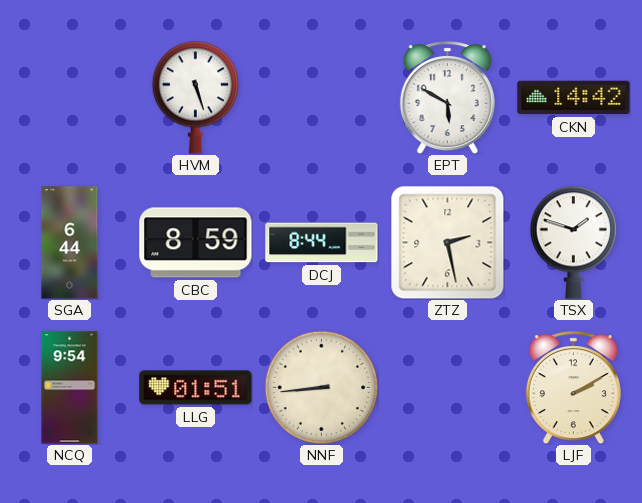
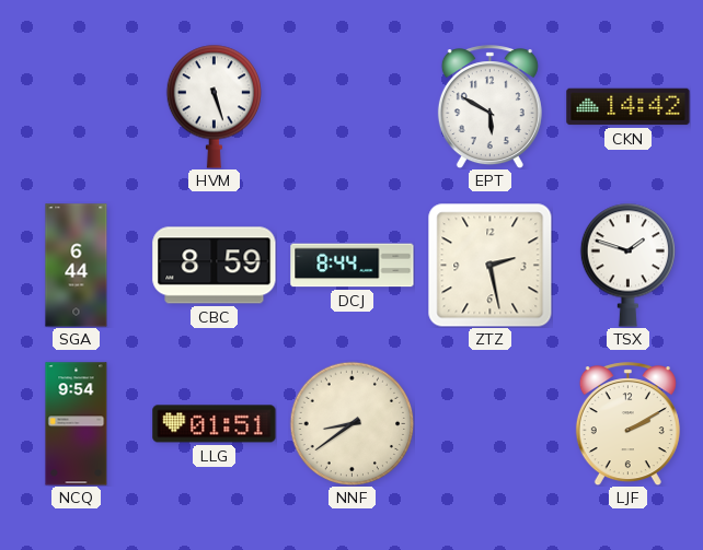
NNF: 8:44 -> 8:39
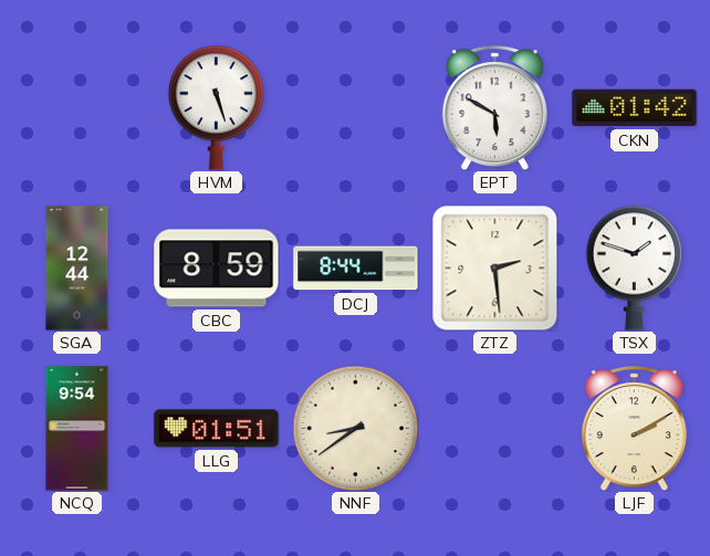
CKN: 14:42 -> 01:42
SGA: 6:44 -> 12:44
ZTZ: 2:28 -> 2:29
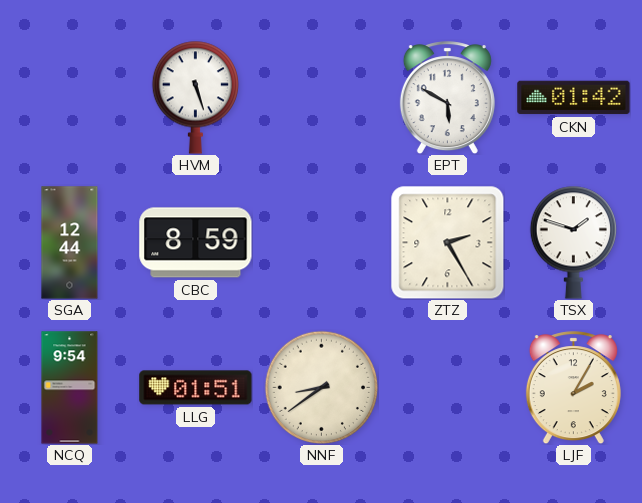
DCJ: 8:44 -> none
ZTZ: 2:29 -> 2:25
LJF: 2:10 -> 2:05
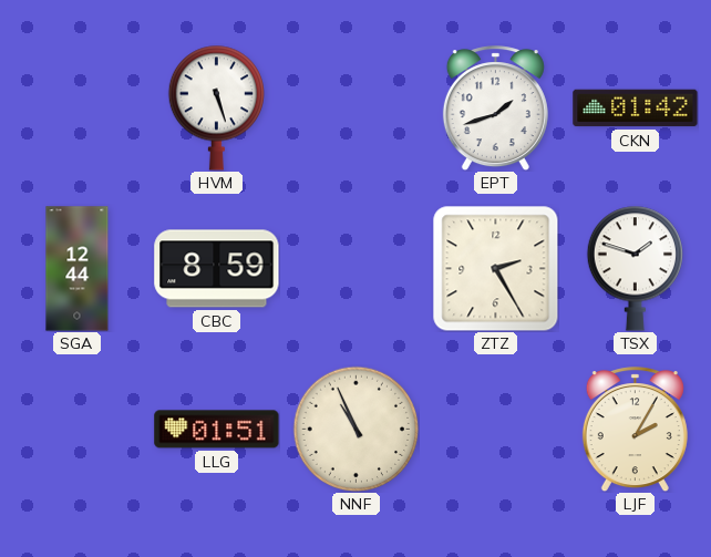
EPT: 5:50 -> 1:42
NCQ: 9:54 -> none
NNF: 8:39 -> 10:56
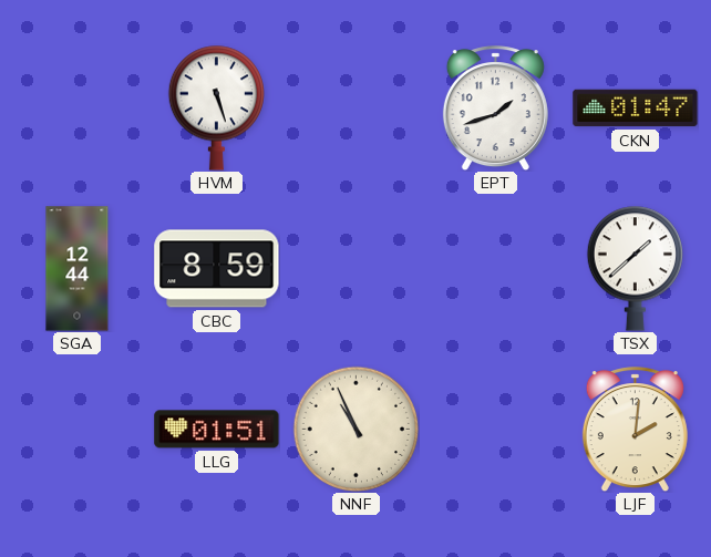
CKN: 01:42 -> 01:47
ZTZ: 2:25 -> none
TSX: 1:48 -> 1:38
LJF: 2:05 -> 2:01
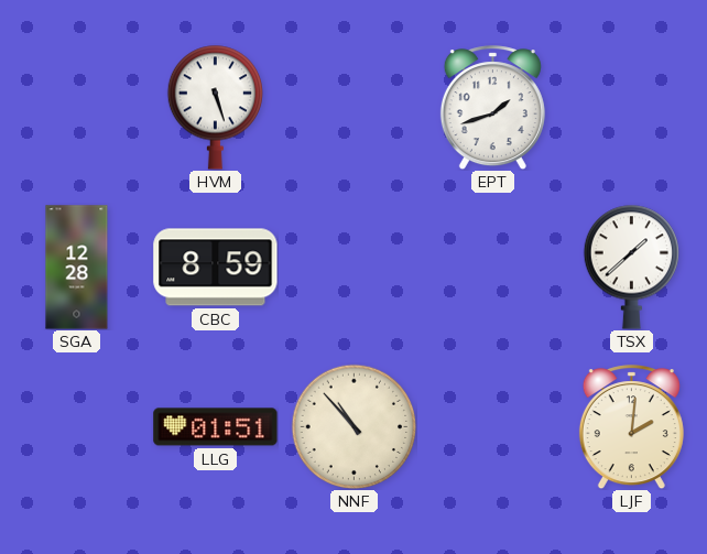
CKN: 01:47 -> none
SGA: 12:44 -> 12:28
NNF: 10:56 -> 10:53
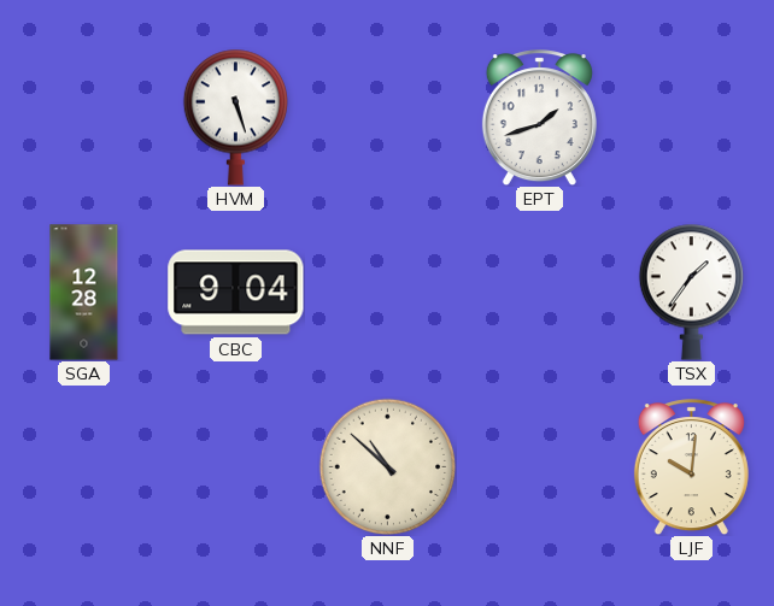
CBC: 8:59 -> 9:04
TSX: 1:38 -> 1:36
LLG: 01:51 -> none
NNF: 10:53 -> 10:52
LJF: 2:01 -> 10:01
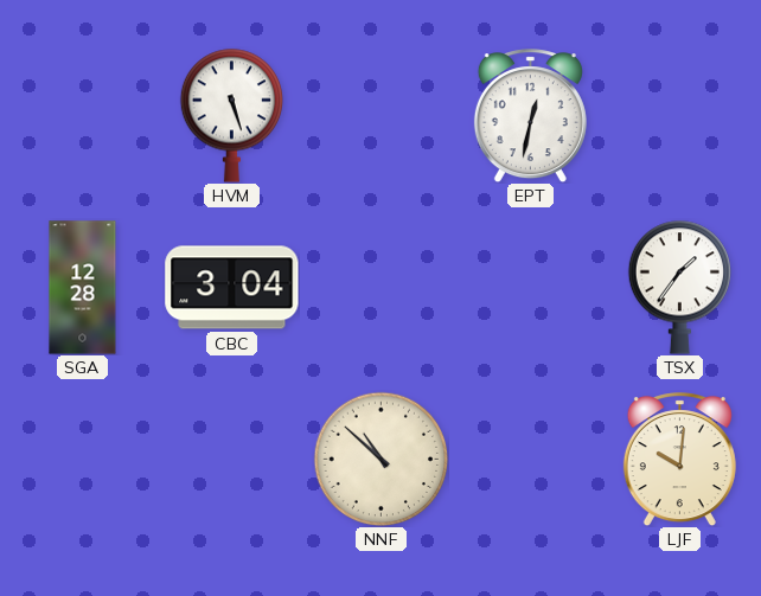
EPT: 1:42 -> 12:32
CBC: 9:04 -> 3:04
